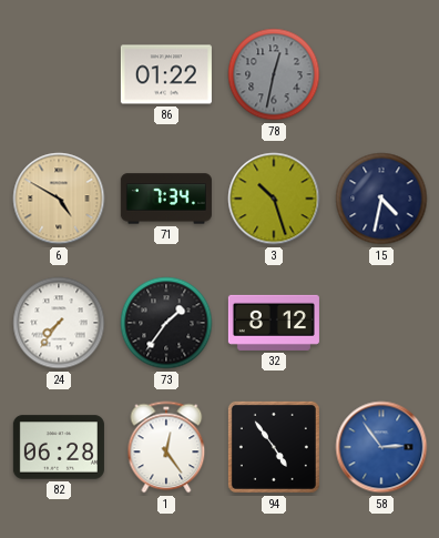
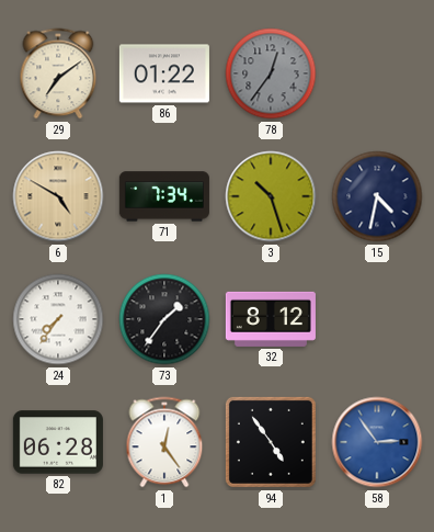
29: none -> 7:09
78: 12:32 -> 12:36
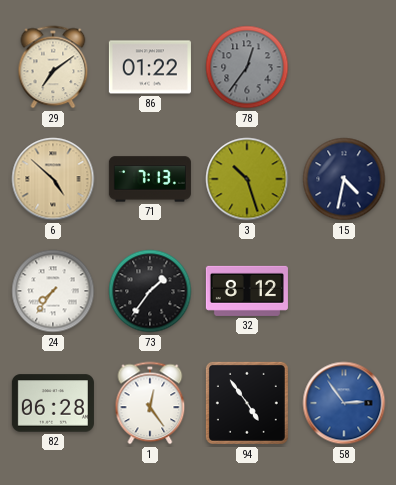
6: 4:50 -> 4:52
71: 7:34 -> 7:13
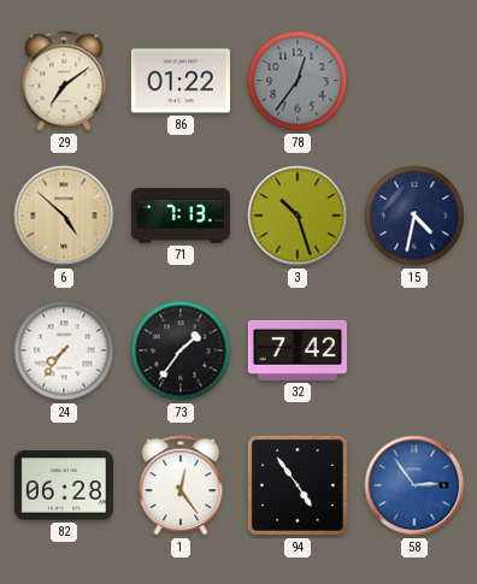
32: 8:12 -> 7:42
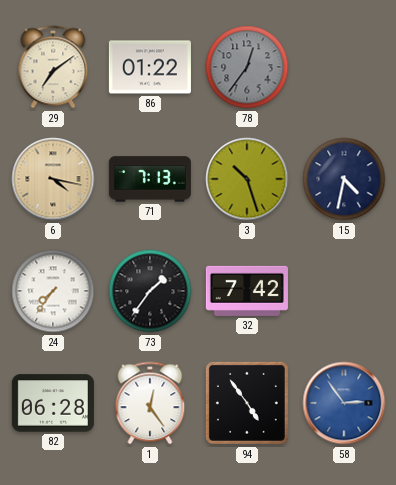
6: 4:52 -> 4:17
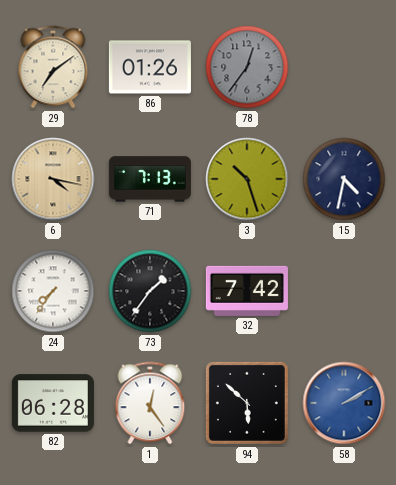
86: 01:22 -> 01:26
94: 4:54 -> 5:52
58: 2:54 -> 2:10
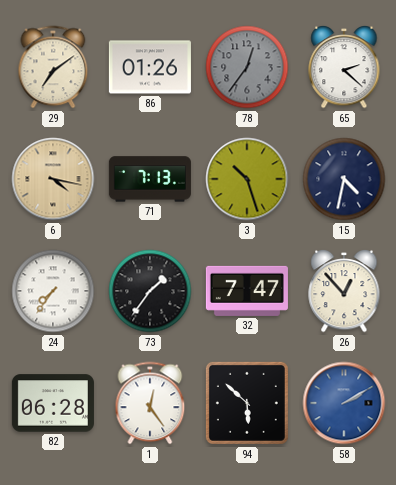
65: none -> 2:22
32: 7:42 -> 7:47
26: none -> 12:53
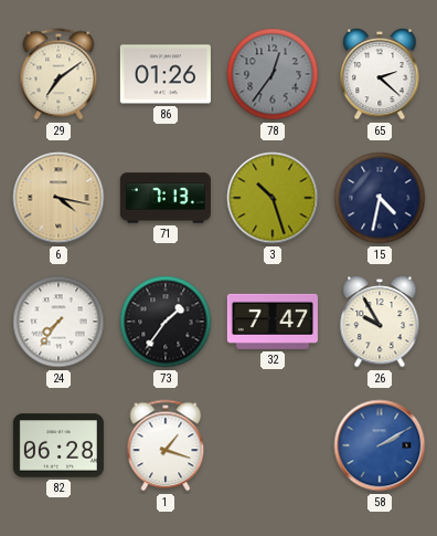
26: 12:53 -> 9:55
1: 12:24 -> 1:18
94: 5:52 -> none
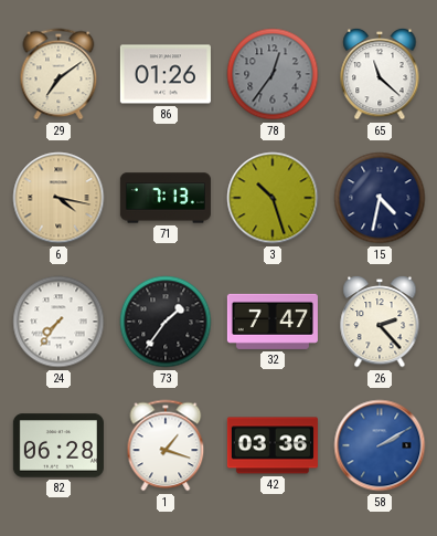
65: 2:22 -> 11:22
26: 9:55 -> 2:23
42: none -> 03:36
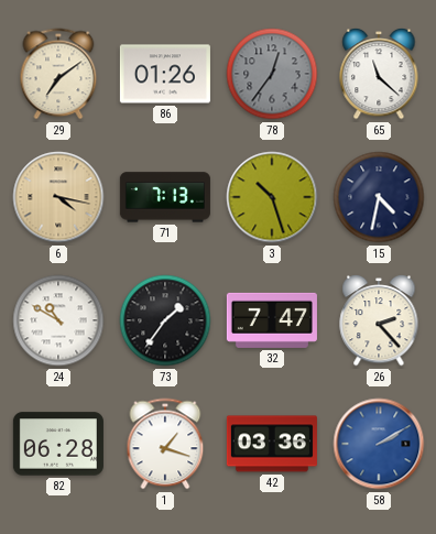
24: 7:36 -> 10:50
